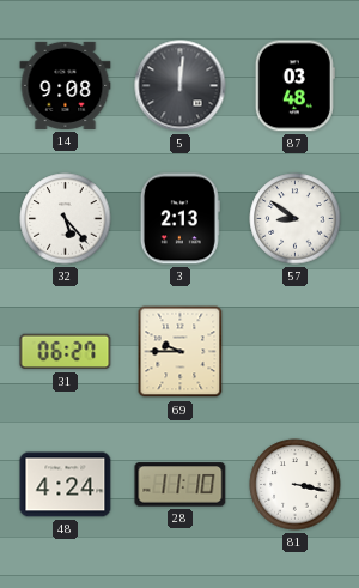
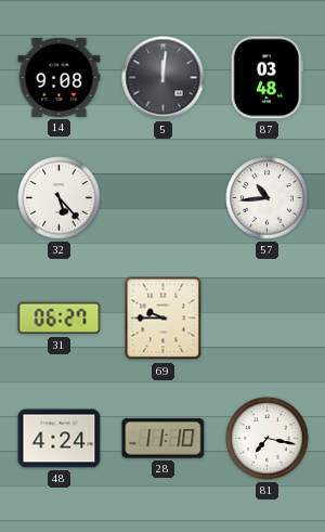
3: 2:13 -> none
57: 8:51 -> 10:44
81: 3:17 -> 7:17
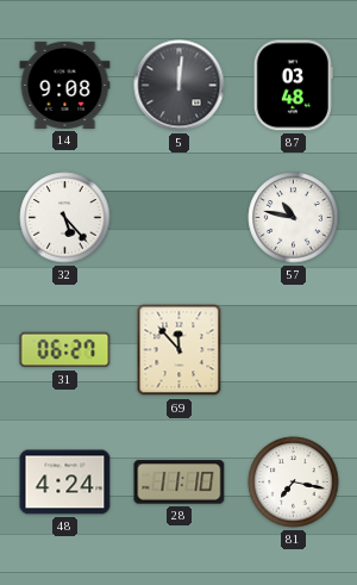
57: 10:44 -> 10:47
69: 9:45 -> 11:53
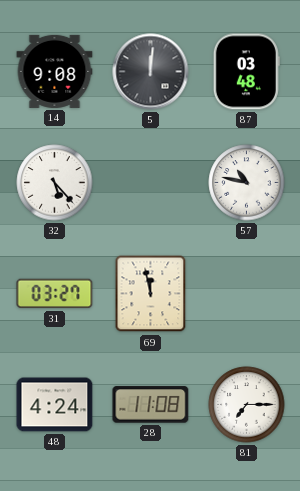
31: 06:27 -> 03:27
69: 11:53 -> 11:58
28: 11:10 -> 11:08
81: 7:17 -> 7:15
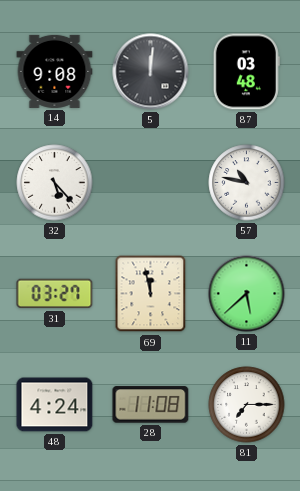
11: none -> 5:38
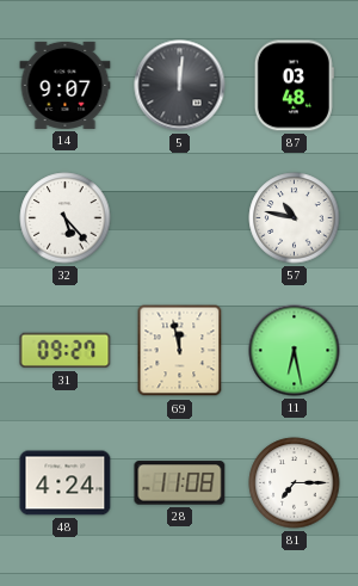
14: 9:08 -> 9:07
31: 03:27 -> 09:27
11: 5:38 -> 6:28
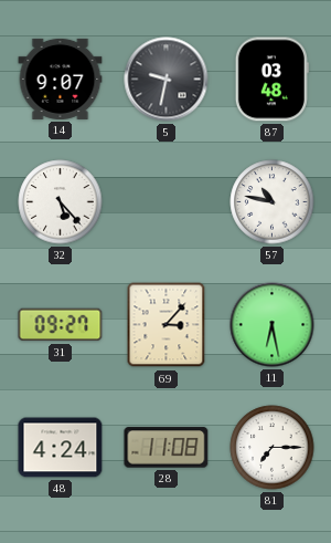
5: 12:01 -> 9:32
69: 11:58 -> 3:07
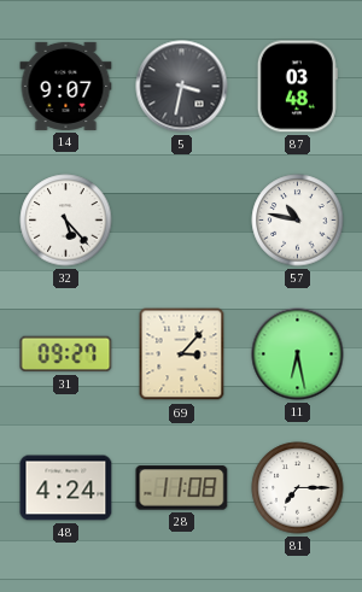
5: 9:32 -> 3:32
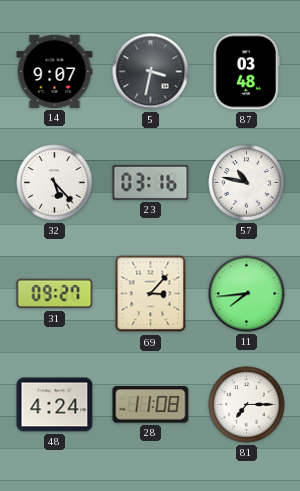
23: none -> 03:16
11: 6:28 -> 7:44
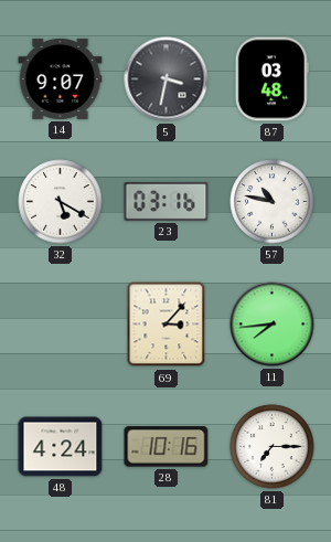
32: 5:23 -> 5:20
31: 09:27 -> none
28: 11:08 -> 10:16
